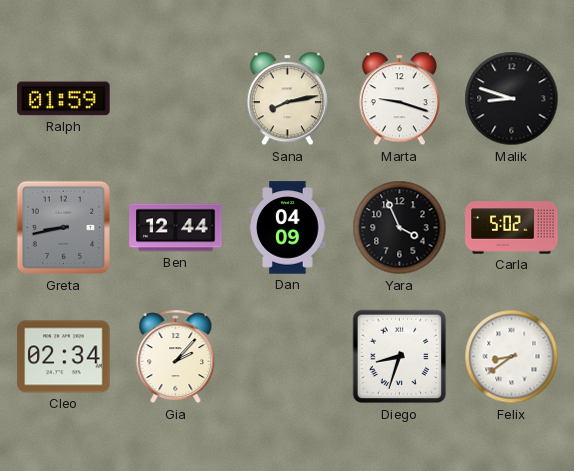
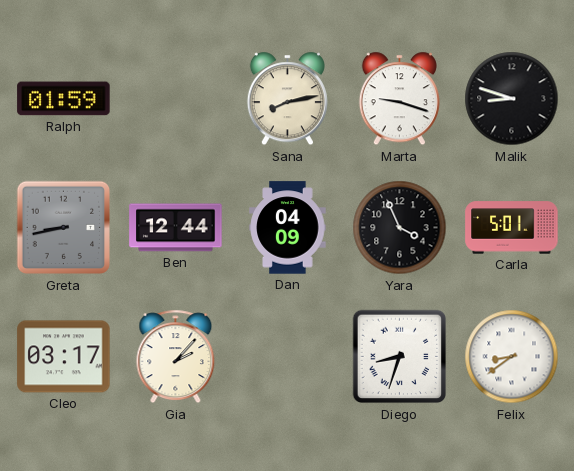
Carla: 5:02 -> 5:01
Cleo: 02:34 -> 03:17
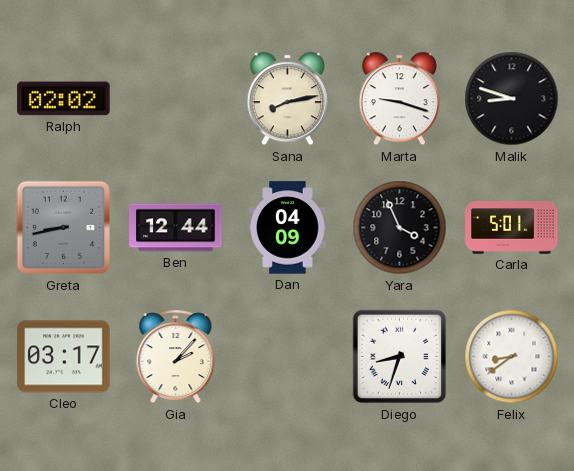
Ralph: 01:59 -> 02:02
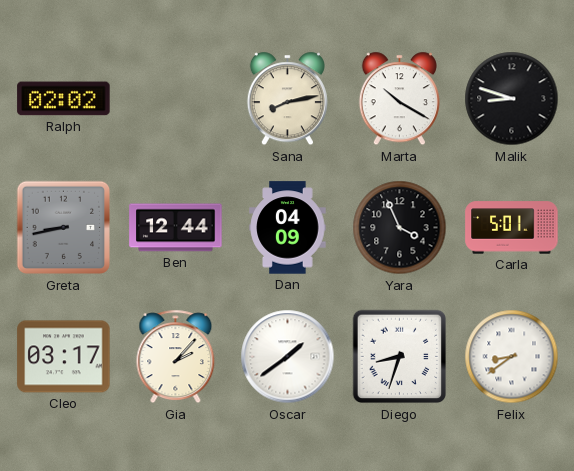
Marta: 9:18 -> 10:20
Oscar: none -> 1:39
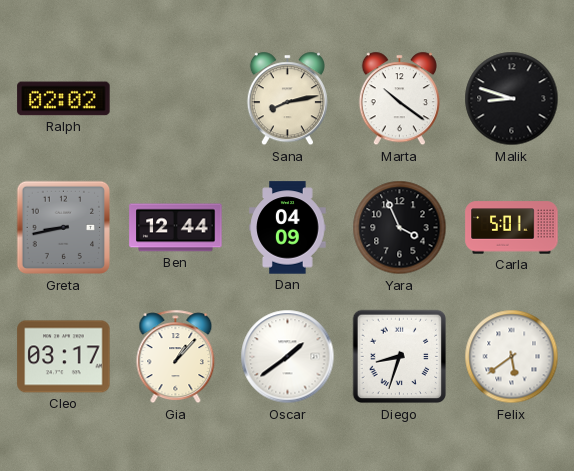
Marta: 10:20 -> 10:21
Gia: 2:07 -> 1:07
Felix: 8:39 -> 5:39
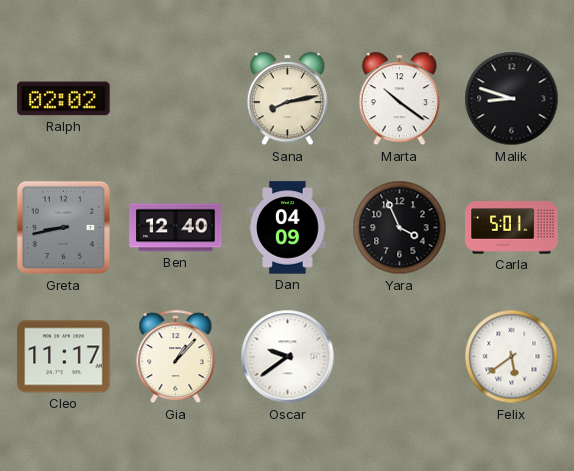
Ben: 12:44 -> 12:40
Cleo: 03:17 -> 11:17
Oscar: 1:39 -> 9:39
Diego: 8:33 -> none
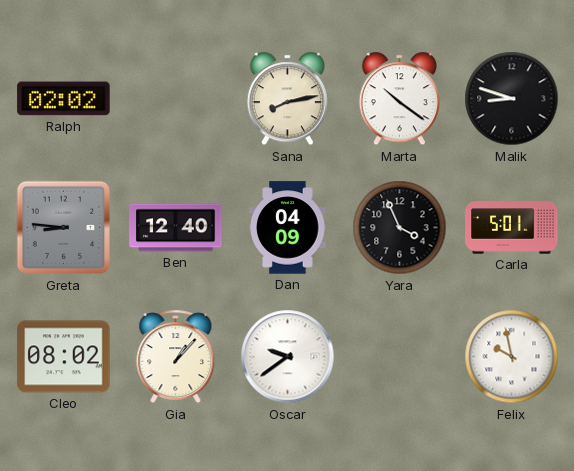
Greta: 8:43 -> 8:46
Cleo: 11:17 -> 08:02
Felix: 5:39 -> 9:58
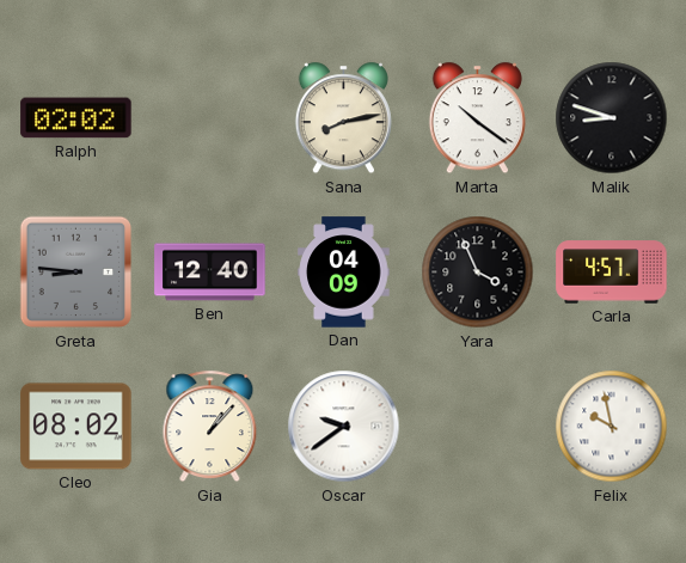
Carla: 5:01 -> 4:57
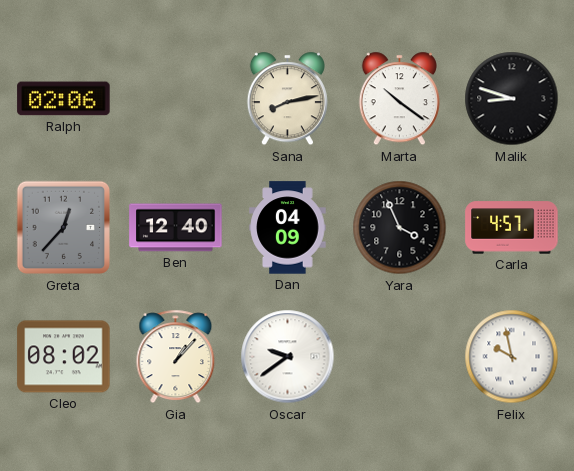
Ralph: 02:02 -> 02:06
Greta: 8:46 -> 12:37
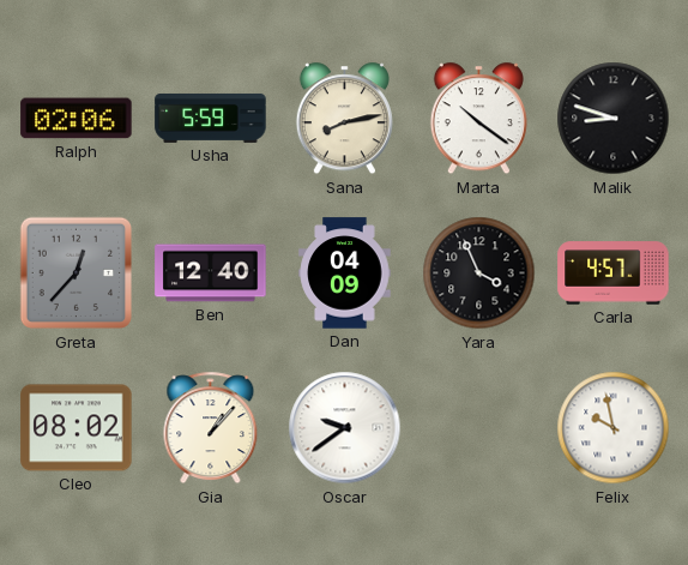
Usha: none -> 5:59
